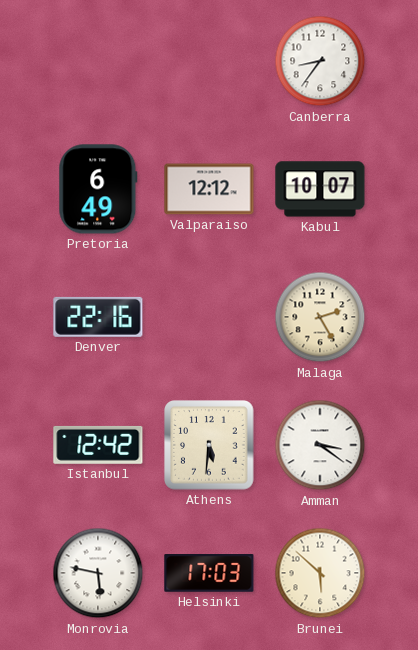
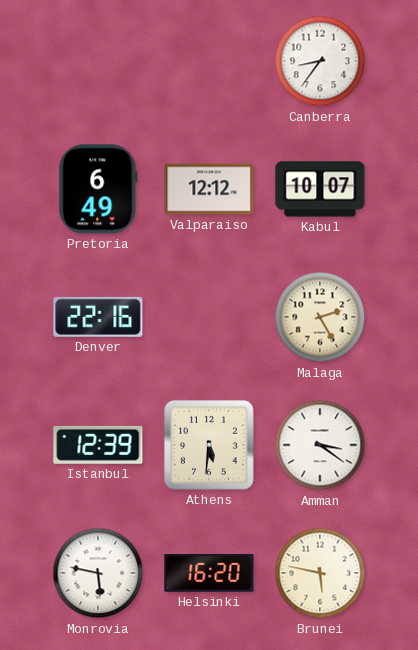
Istanbul: 12:42 -> 12:39
Helsinki: 17:03 -> 16:20
Brunei: 5:52 -> 5:47
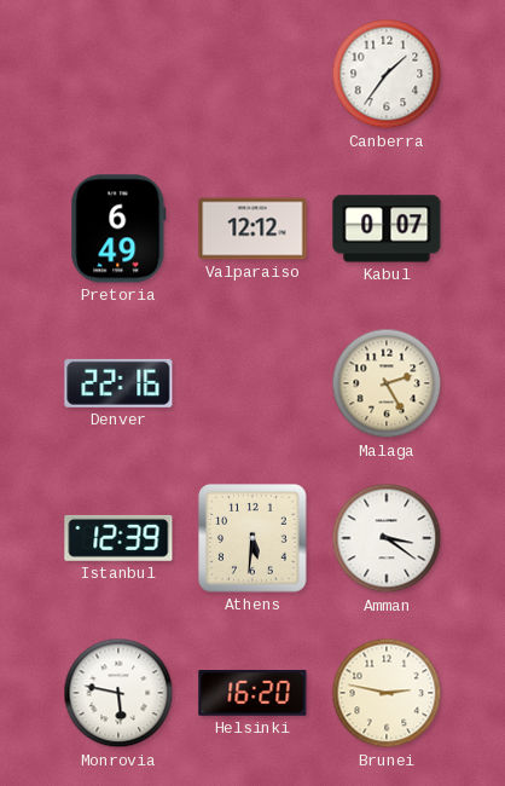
Canberra: 8:36 -> 1:36
Kabul: 10:07 -> 0:07
Brunei: 5:47 -> 2:47
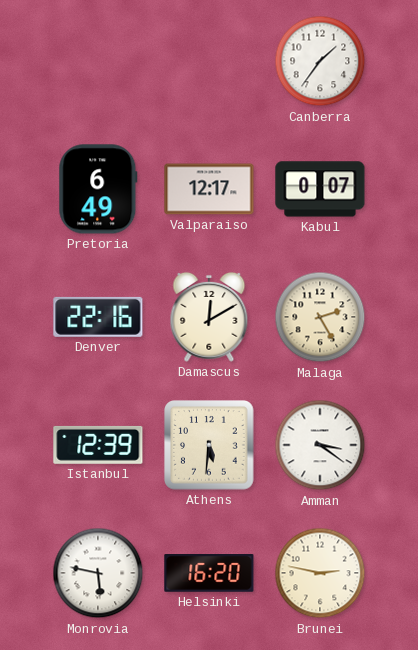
Valparaiso: 12:12 -> 12:17
Damascus: none -> 12:10
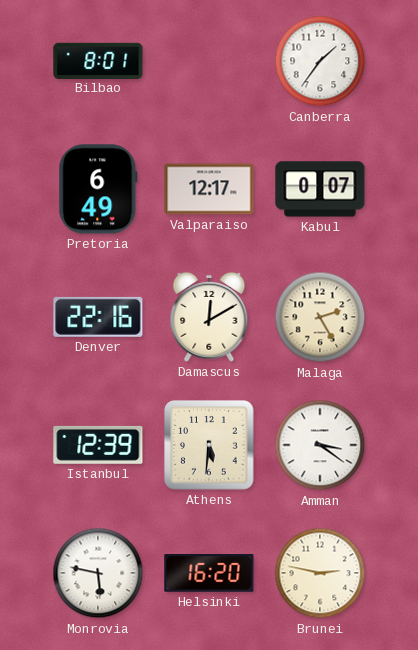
Bilbao: none -> 8:01
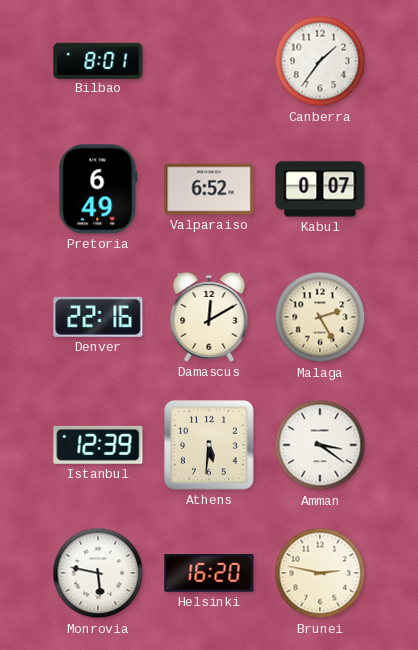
Valparaiso: 12:17 -> 6:52
